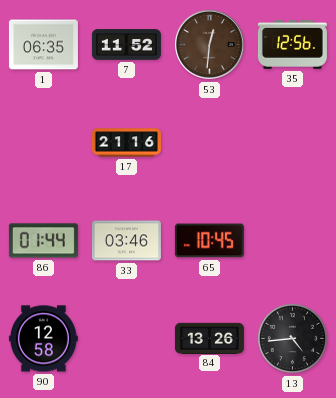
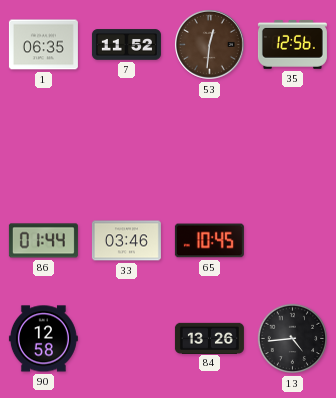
17: 21:16 -> none
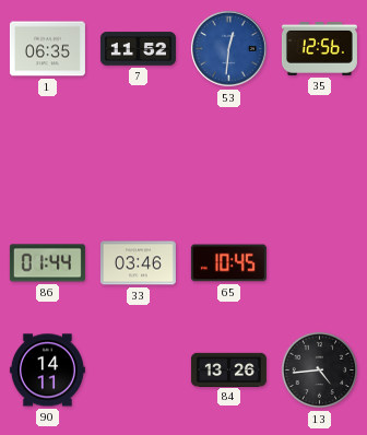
53 dial: brown -> blue
90: 12:58 -> 14:11
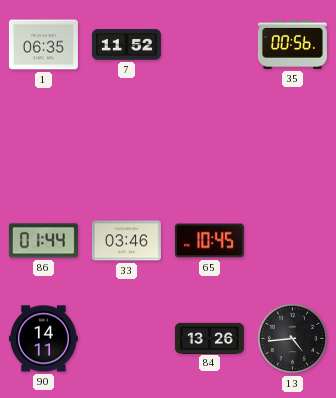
53: 12:31 -> none
35: 12:56 -> 00:56
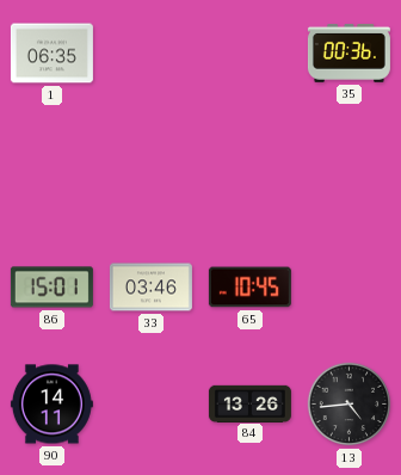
7: 11:52 -> none
35: 00:56 -> 00:36
86: 01:44 -> 15:01
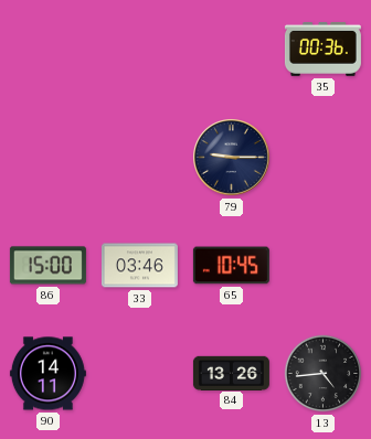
1: 06:35 -> none
79: none -> 9:15
86: 15:01 -> 15:00
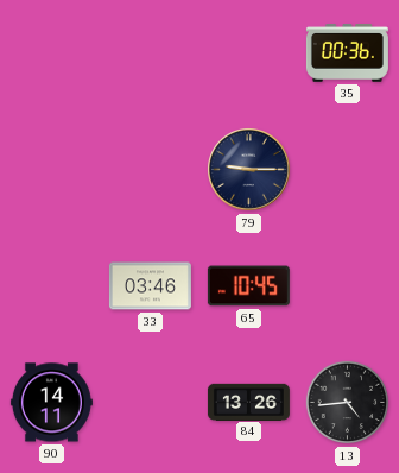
86: 15:00 -> none
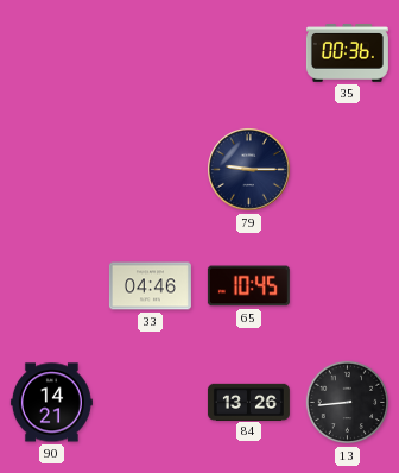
33: 03:46 -> 04:46
90: 14:11 -> 14:21
13: 4:44 -> 8:44
